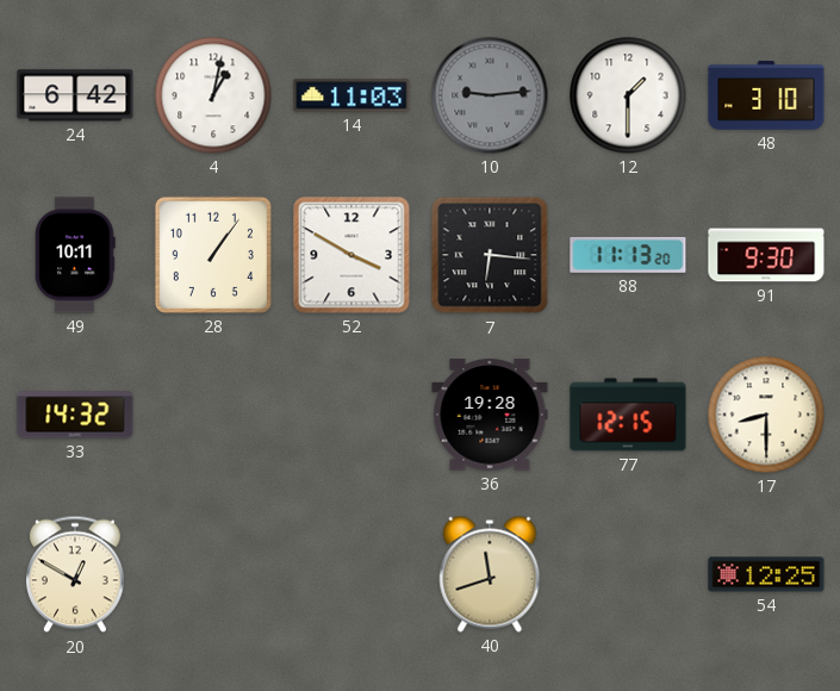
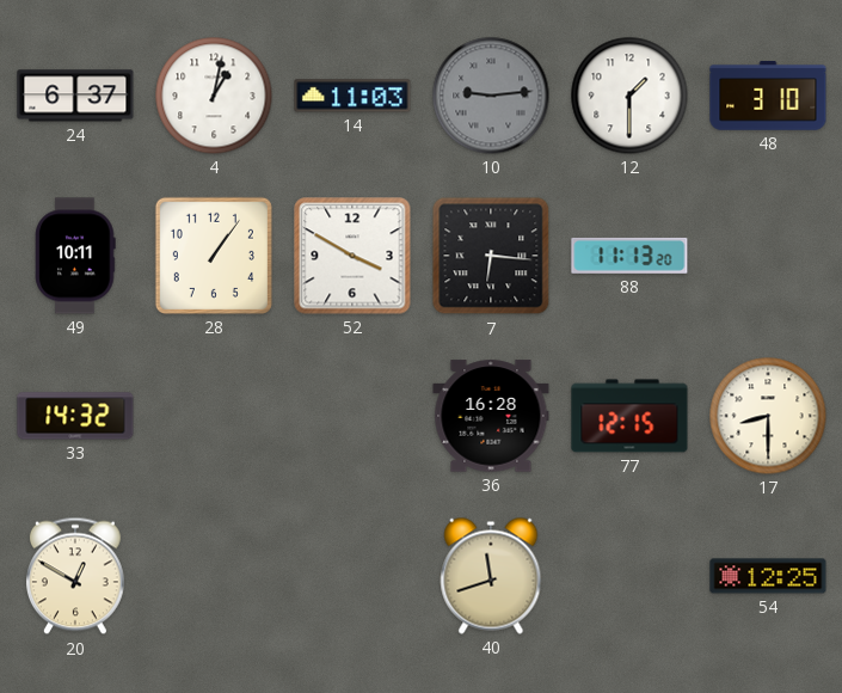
24: 6:42 -> 6:37
91: 9:30 -> none
36: 19:28 -> 16:28
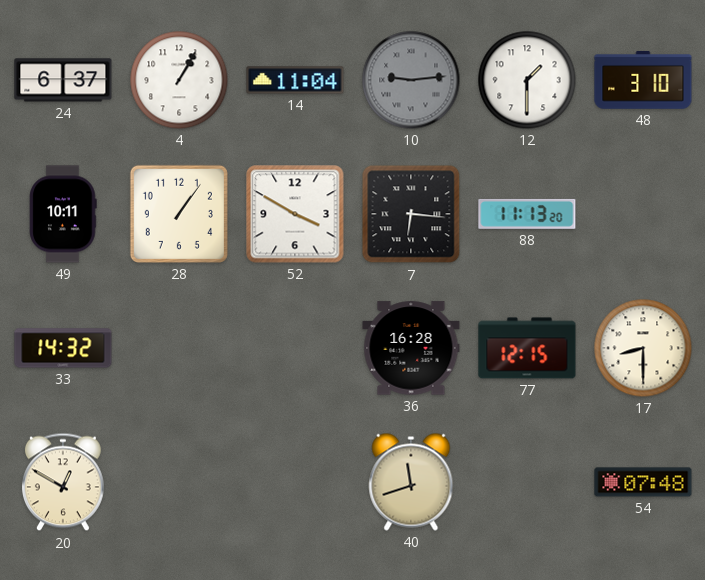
4: 1:02 -> 1:05
14: 11:03 -> 11:04
54: 12:25 -> 07:48
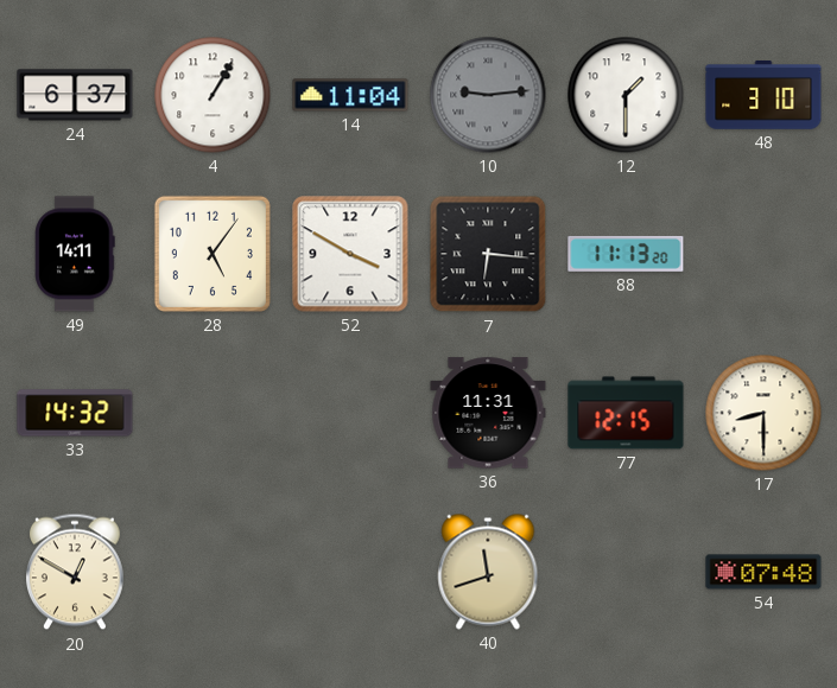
49: 10:11 -> 14:11
28: 1:06 -> 5:06
36: 16:28 -> 11:31
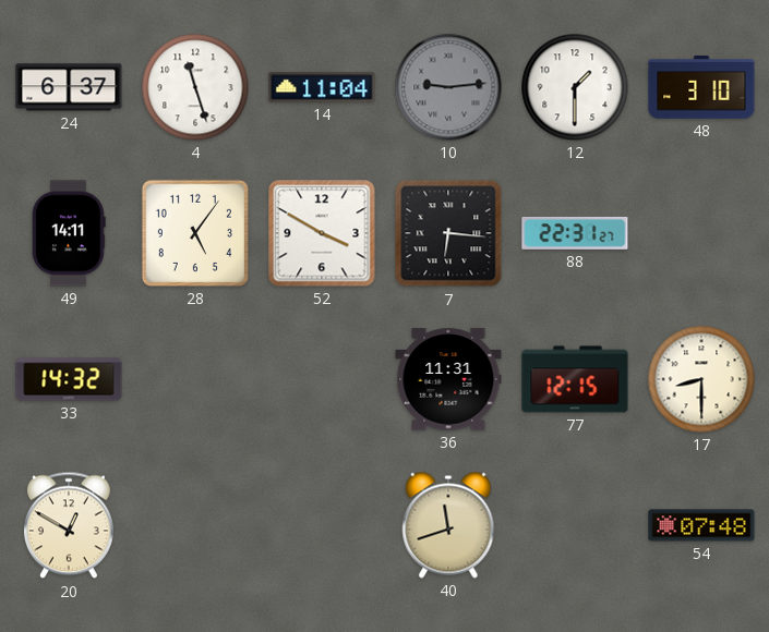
4: 1:05 -> 11:27
88: 11:13 -> 22:31
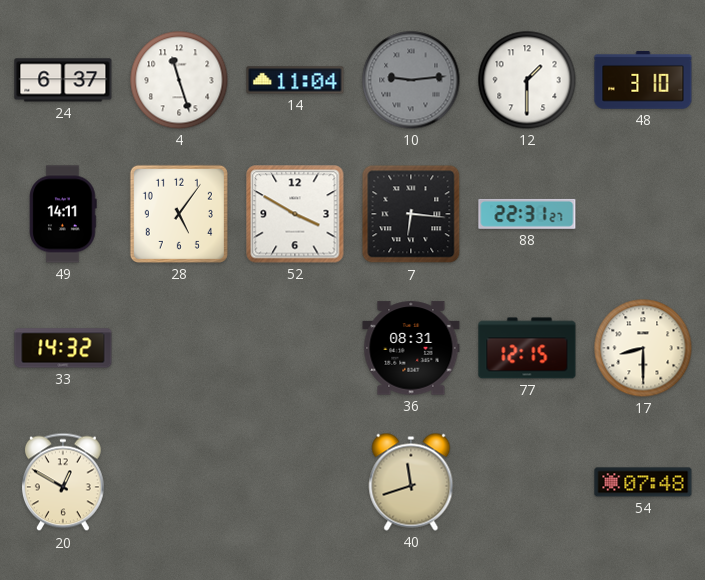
36: 11:31 -> 08:31
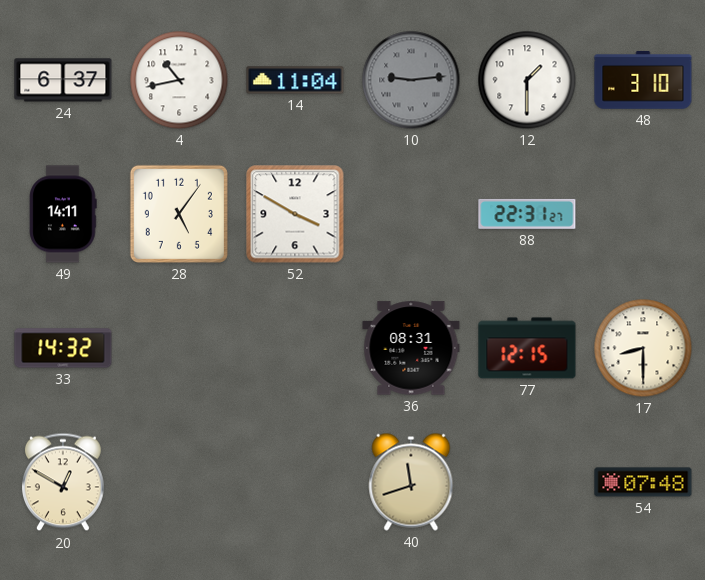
4: 11:27 -> 10:43
7: 6:16 -> none
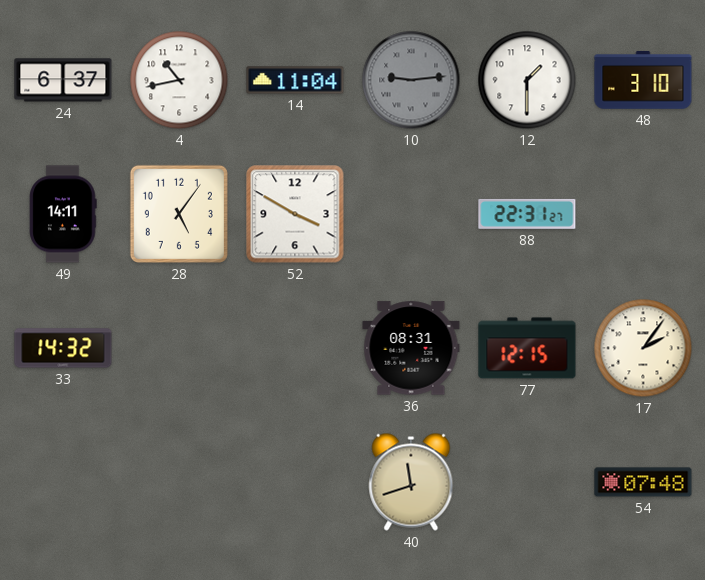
17: 8:30 -> 2:06
20: 12:50 -> none
